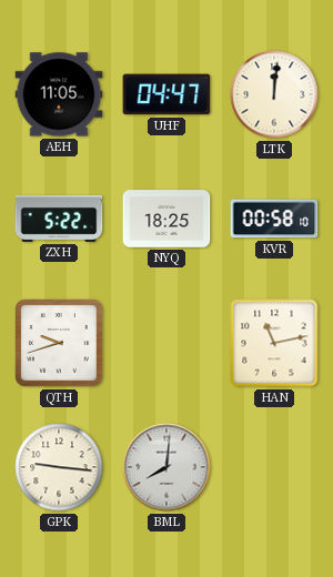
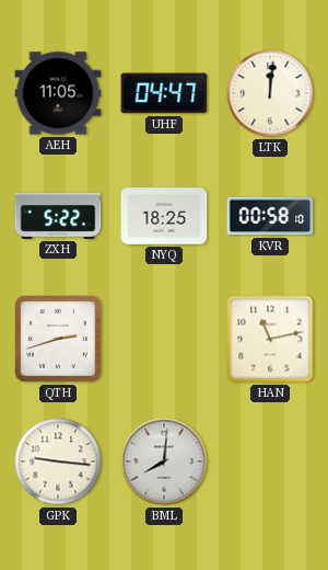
QTH: 9:42 -> 2:42
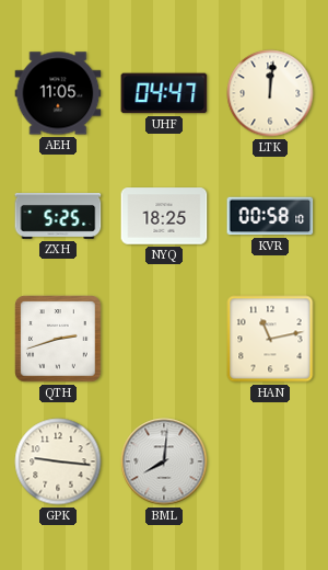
ZXH: 5:22 -> 5:25
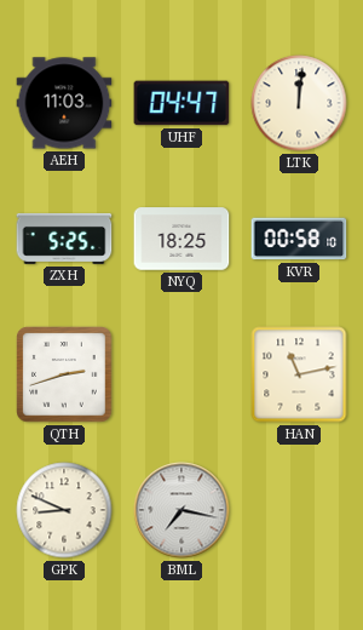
AEH: 11:05 -> 11:03
GPK: 9:16 -> 8:49
BML: 8:01 -> 7:17
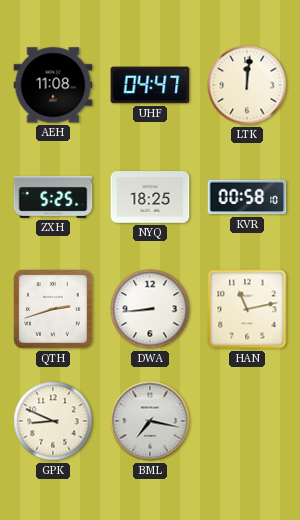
AEH: 11:03 -> 11:08
DWA: none -> 8:44
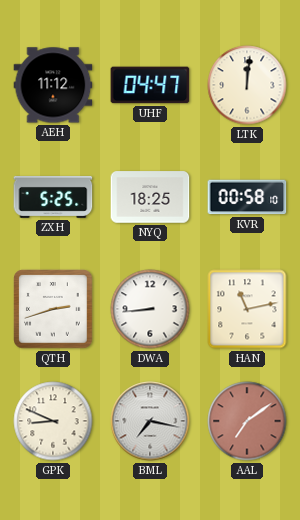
AEH: 11:08 -> 11:12
AAL: none -> 7:09
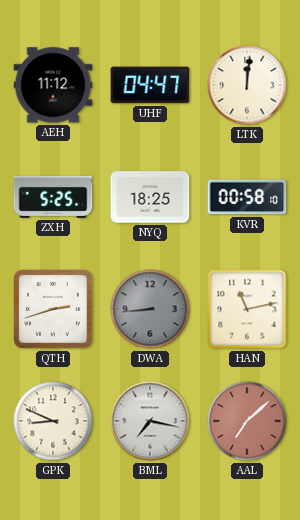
DWA dial: white -> grey
AAL: 7:09 -> 7:08
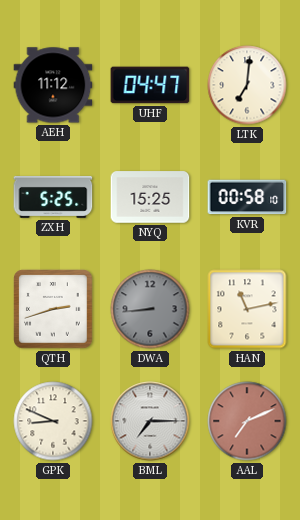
LTK: 12:01 -> 7:01
NYQ: 18:25 -> 15:25
BML: 7:17 -> 7:15
AAL: 7:08 -> 7:11
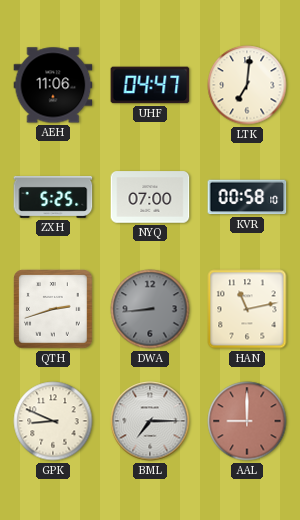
AEH: 11:12 -> 11:06
NYQ: 15:25 -> 07:00
AAL: 7:11 -> 9:00
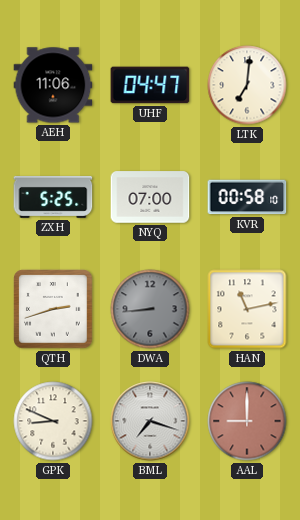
BML: 7:15 -> 7:18
